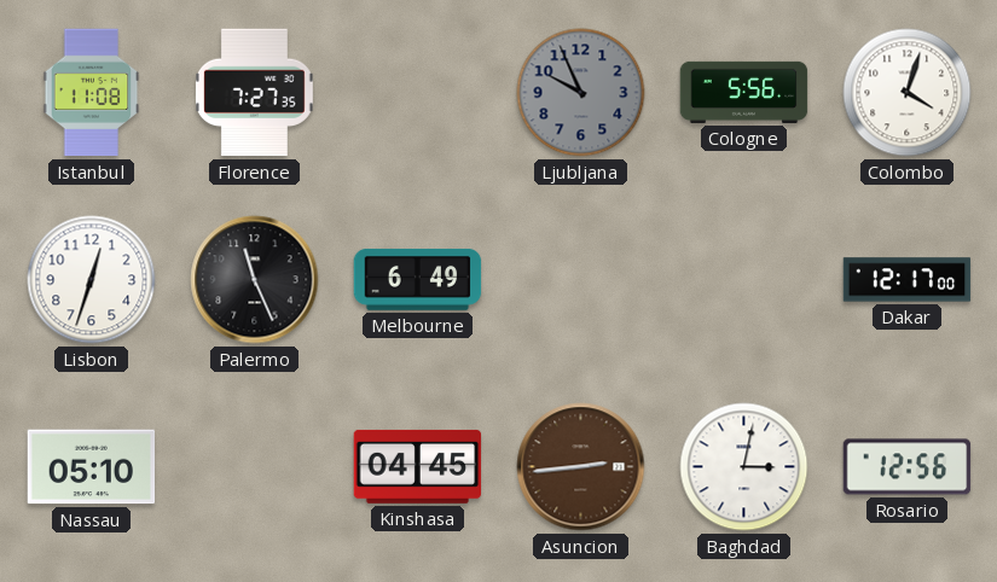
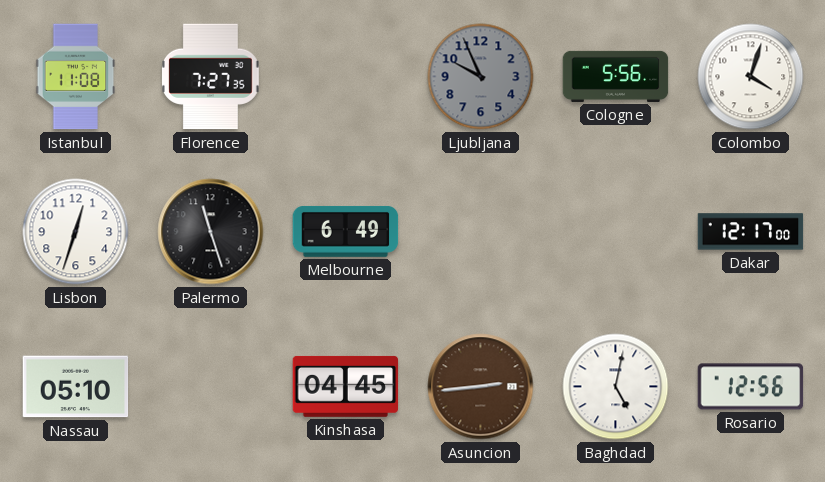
Palermo: 11:26 -> 11:27
Baghdad: 3:02 -> 5:02
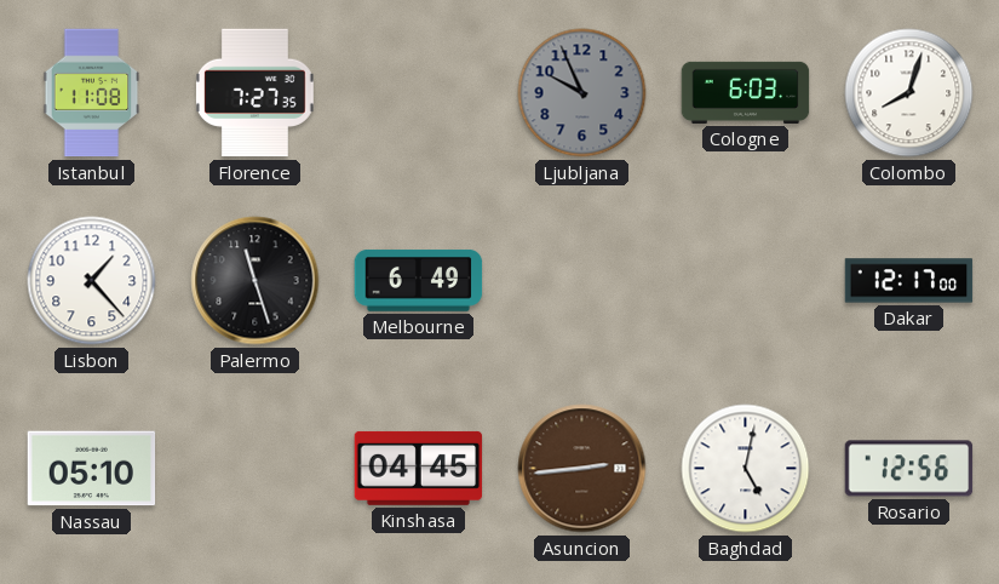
Cologne: 5:56 -> 6:03
Colombo: 4:03 -> 8:03
Lisbon: 12:33 -> 1:23
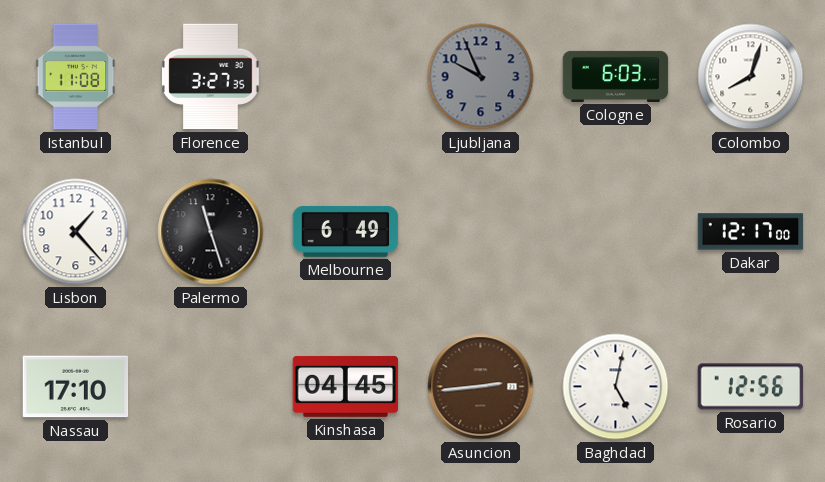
Florence: 7:27 -> 3:27
Nassau: 05:10 -> 17:10
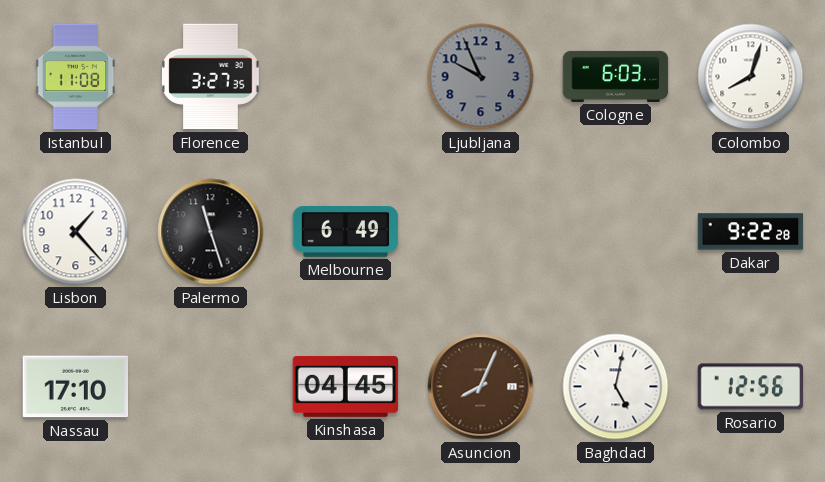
Dakar: 12:17 -> 9:22
Asuncion: 2:44 -> 8:04
